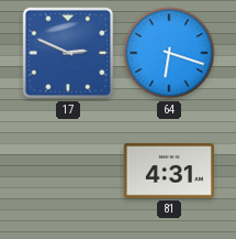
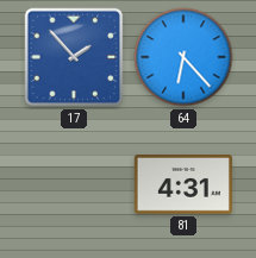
17: 2:49 -> 1:53
64: 6:18 -> 6:23
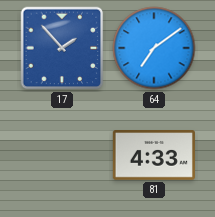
64: 6:23 -> 7:09
81: 4:31 -> 4:33
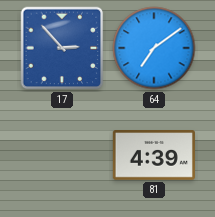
17: 1:53 -> 2:53
81: 4:33 -> 4:39
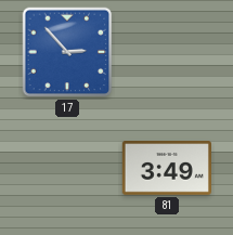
64: 7:09 -> none
81: 4:39 -> 3:49
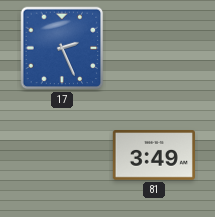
17: 2:53 -> 2:26
